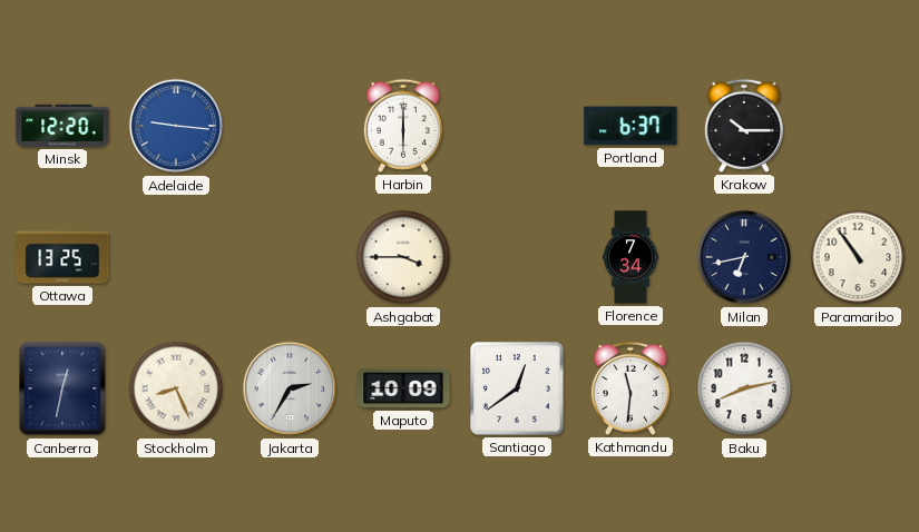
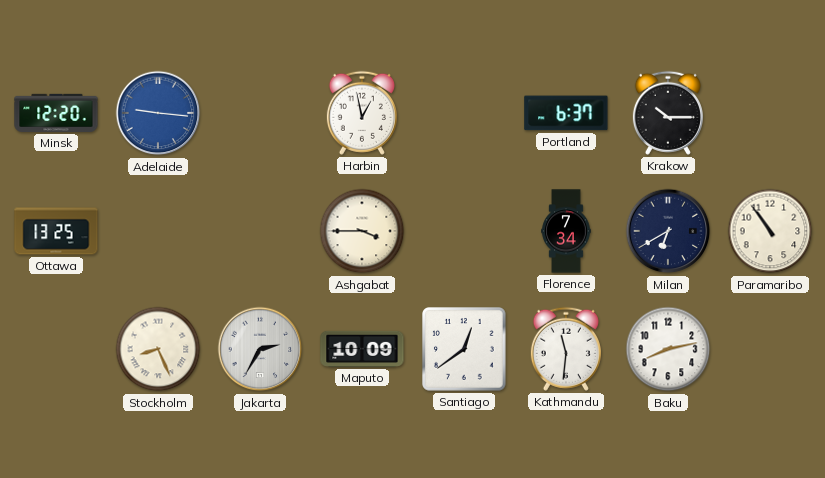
Harbin: 6:00 -> 12:58
Milan: 6:43 -> 6:40
Canberra: 12:32 -> none
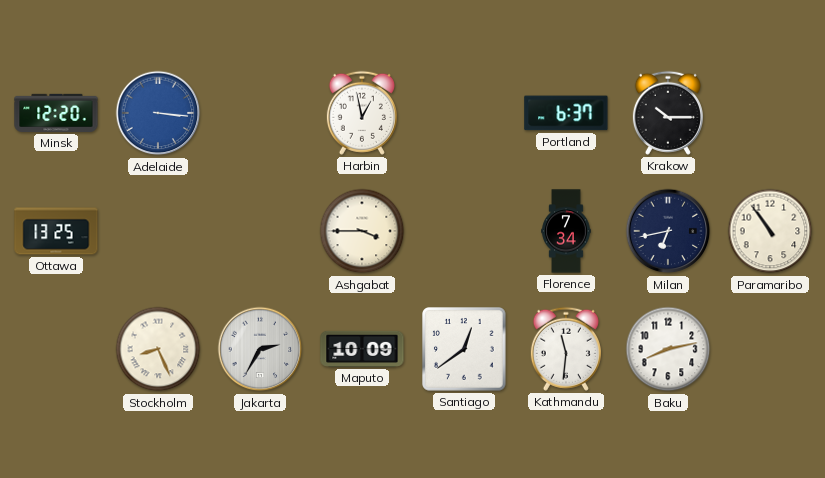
Adelaide: 9:16 -> 3:16
Milan: 6:40 -> 6:43
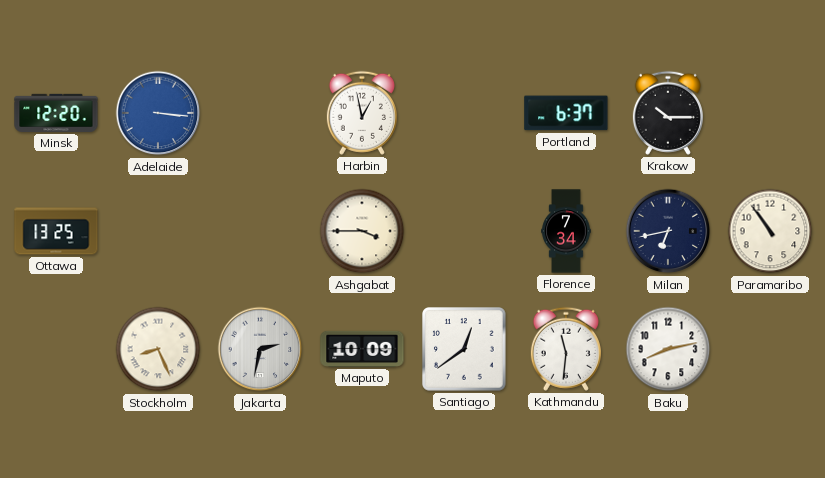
Jakarta: 2:35 -> 2:32
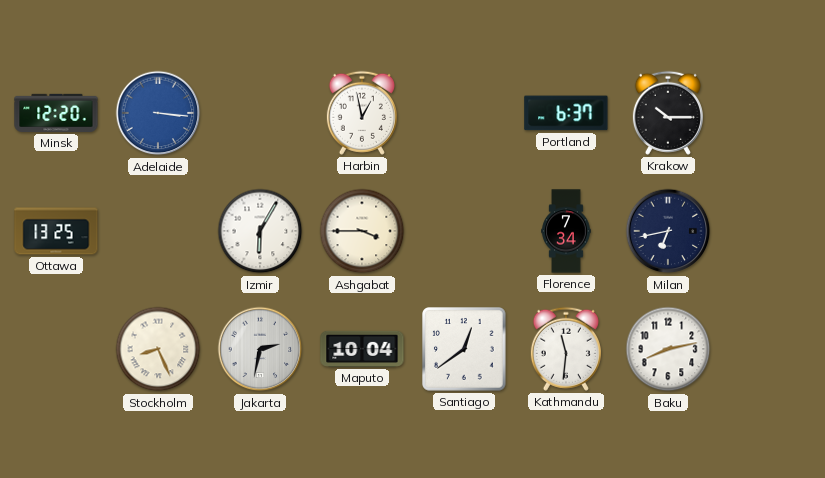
Izmir: none -> 6:05
Paramaribo: 10:54 -> none
Maputo: 10:09 -> 10:04
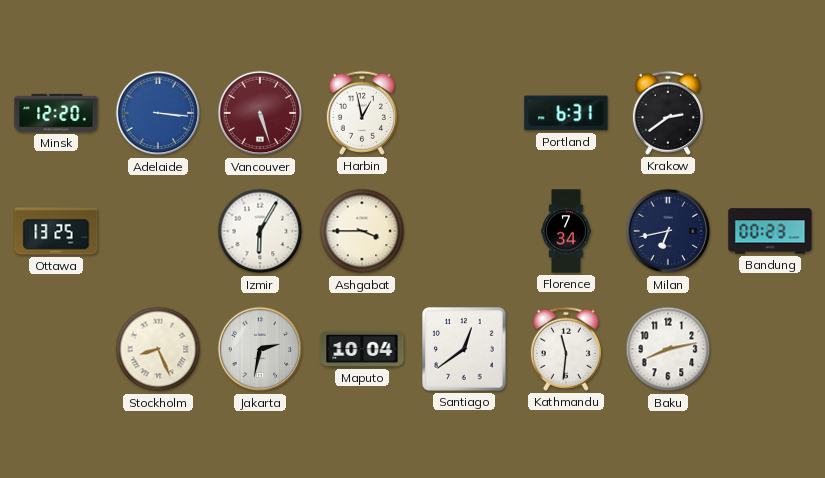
Vancouver: none -> 5:27
Portland: 6:37 -> 6:31
Krakow: 10:15 -> 2:39
Bandung: none -> 00:23
